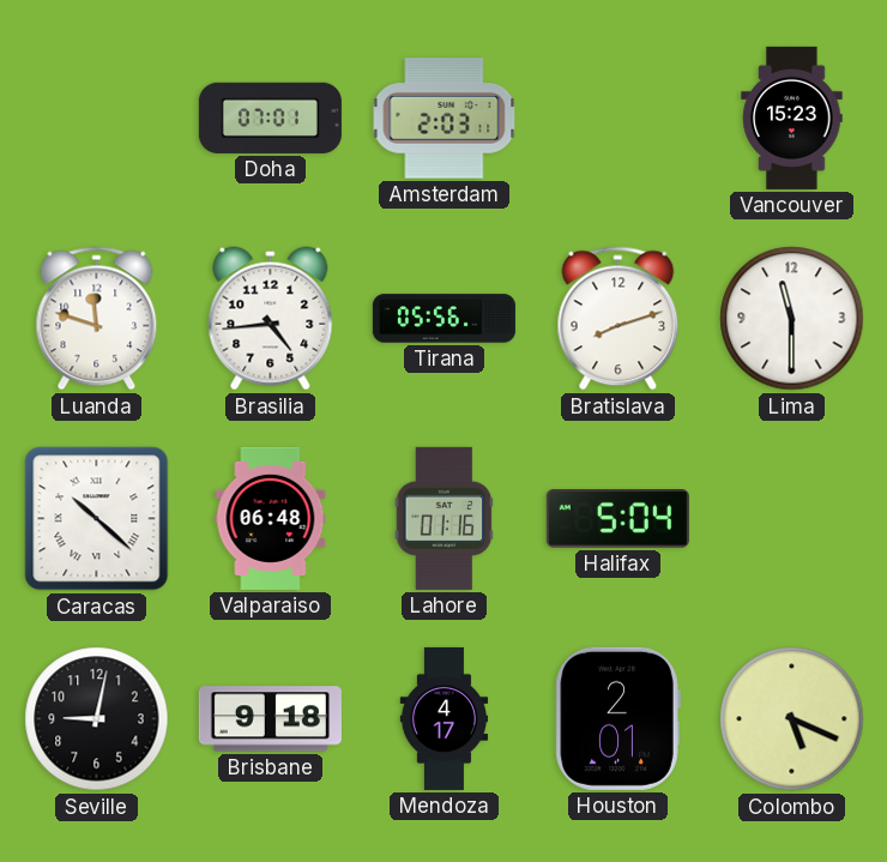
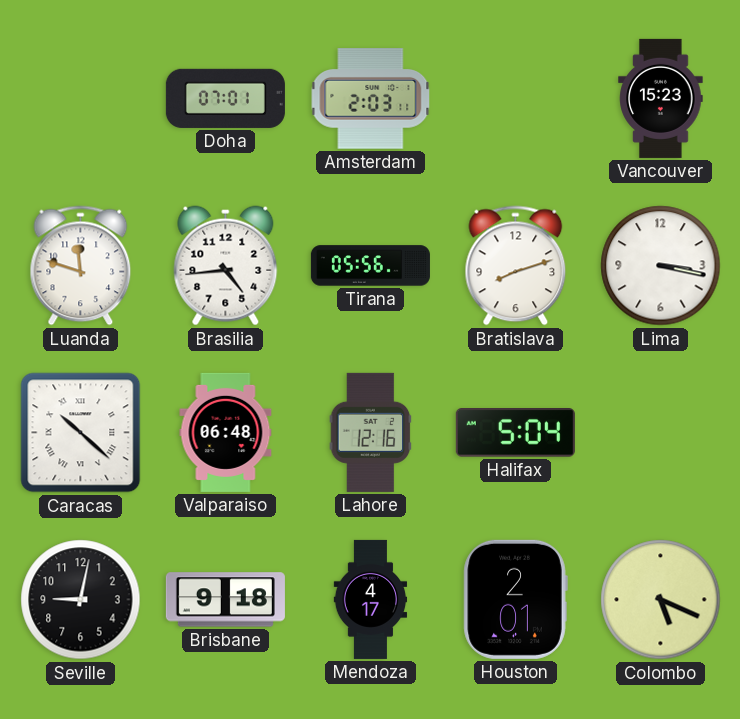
Lima: 11:30 -> 3:17
Lahore: 01:16 -> 12:16
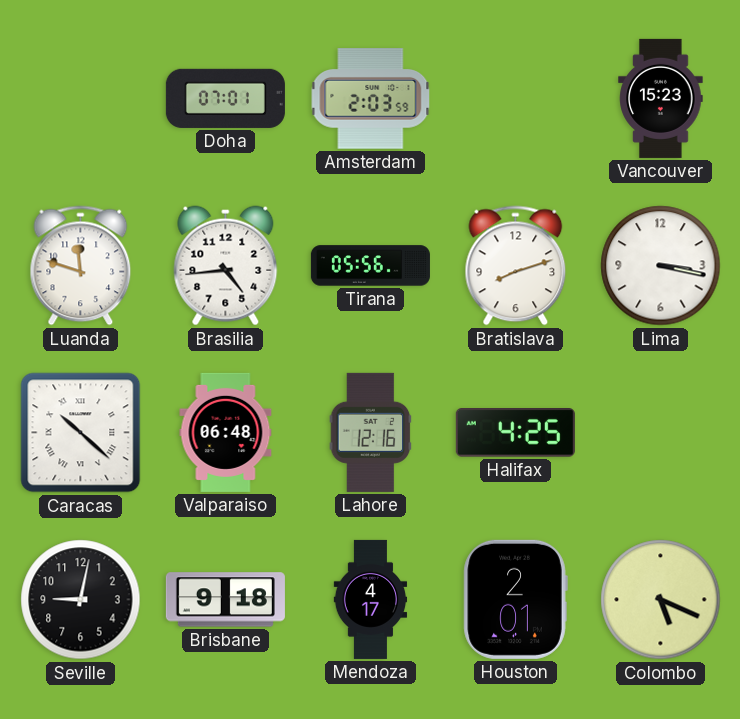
Amsterdam: 2:03:11 -> 2:03:59
Halifax: 5:04 -> 4:25
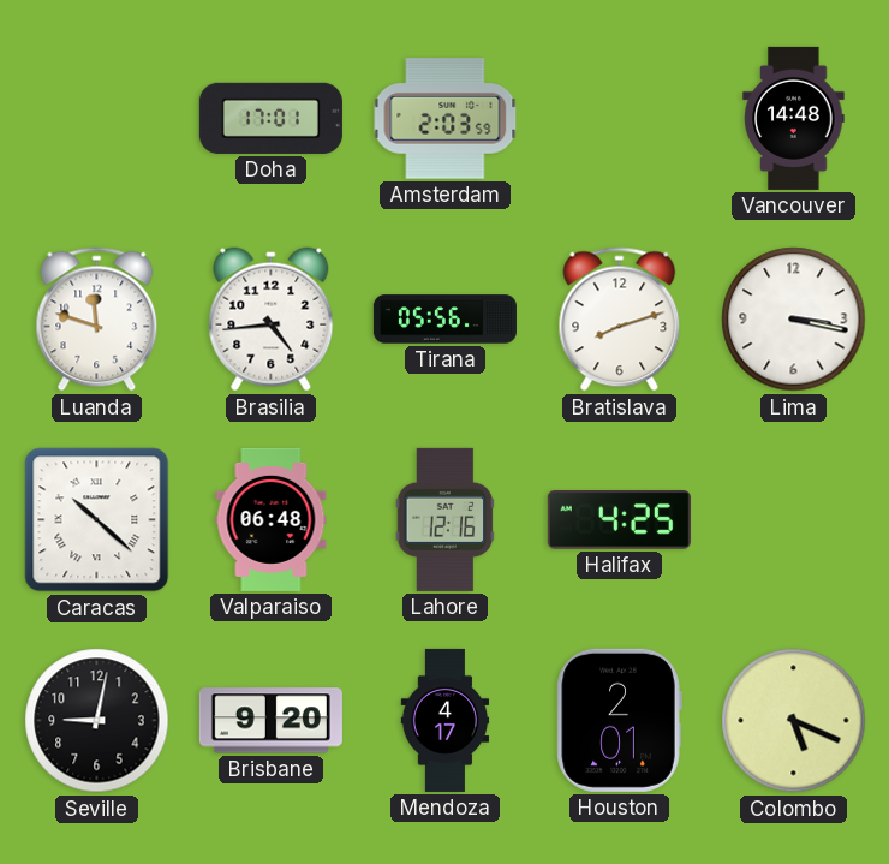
Doha: 07:01 -> 17:01
Vancouver: 15:23 -> 14:48
Brisbane: 9:18 -> 9:20
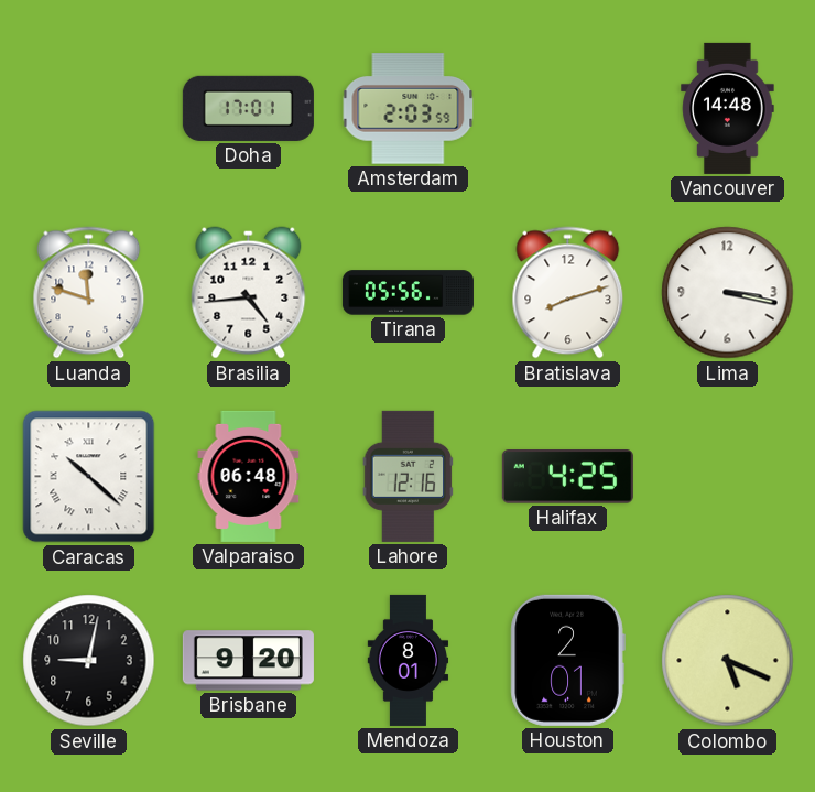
Mendoza: 4:17 -> 8:01
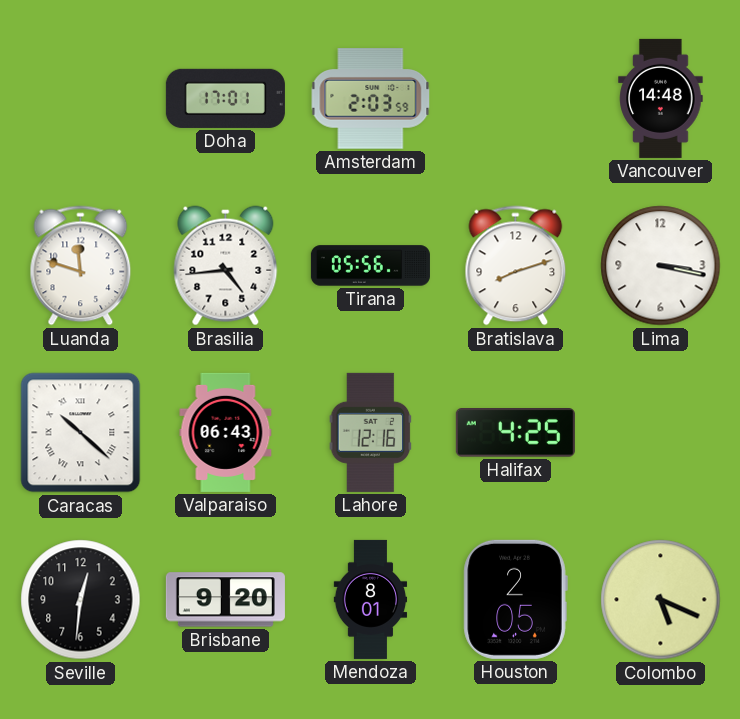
Valparaiso: 06:48 -> 06:43
Seville: 9:02 -> 12:31
Houston: 2:01 -> 2:05
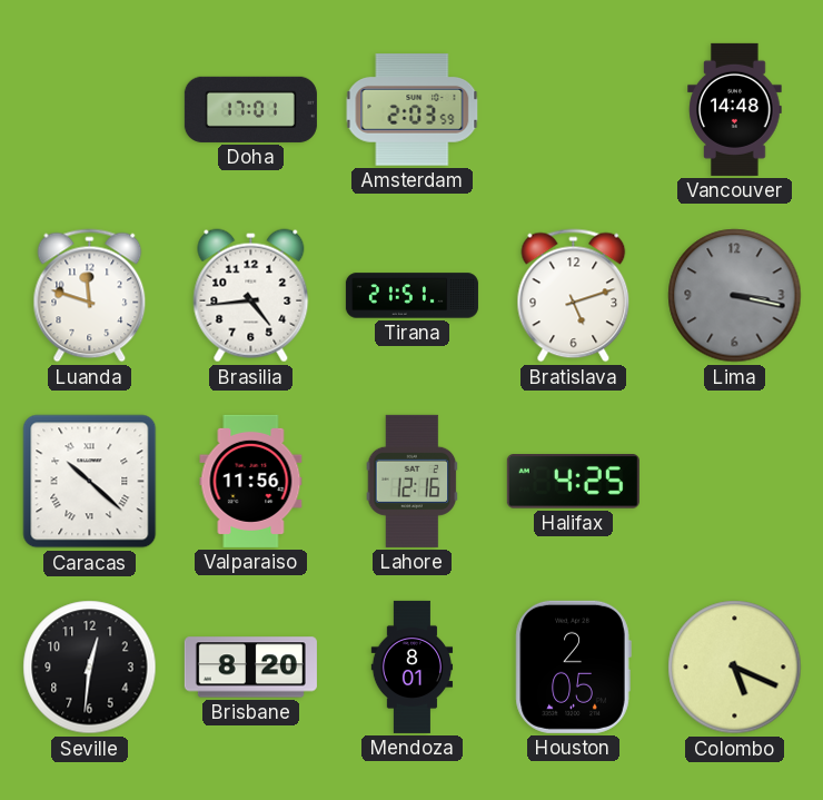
Tirana: 05:56 -> 21:51
Bratislava: 8:12 -> 5:12
Lima dial: white -> grey
Valparaiso: 06:43 -> 11:56
Brisbane: 9:20 -> 8:20
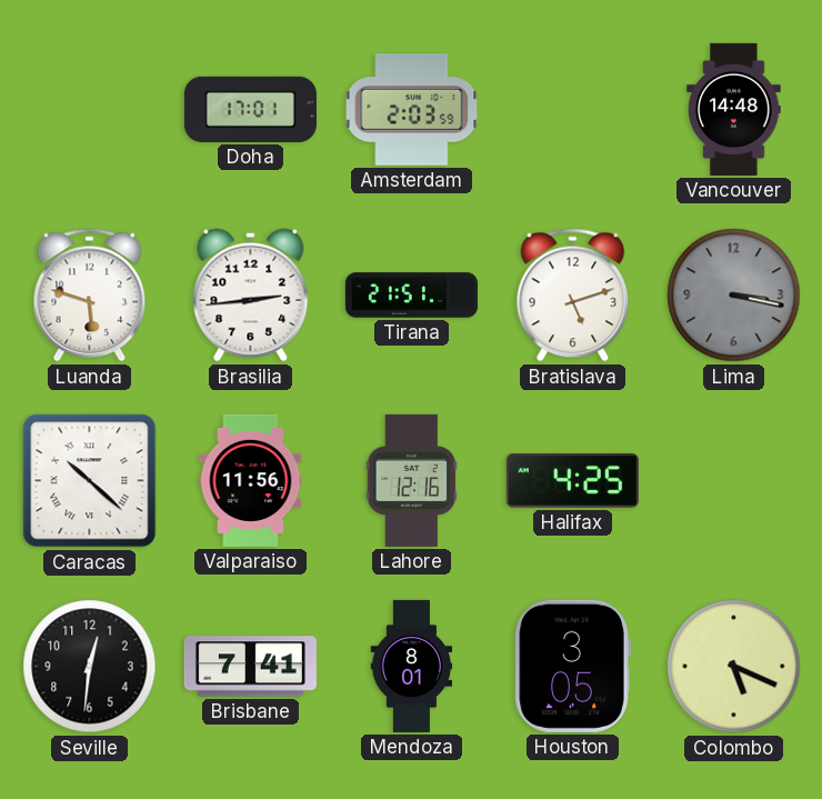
Luanda: 11:48 -> 5:48
Brasilia: 4:44 -> 2:44
Brisbane: 8:20 -> 7:41
Houston: 2:05 -> 3:05
